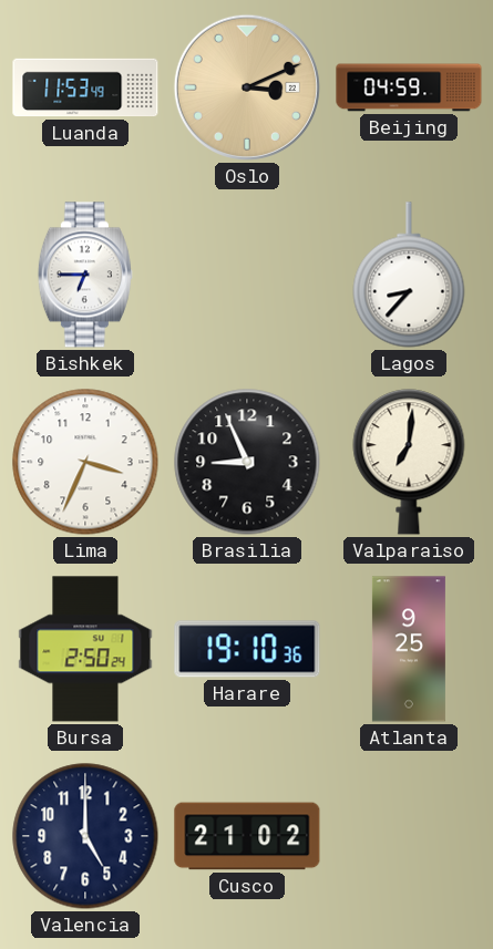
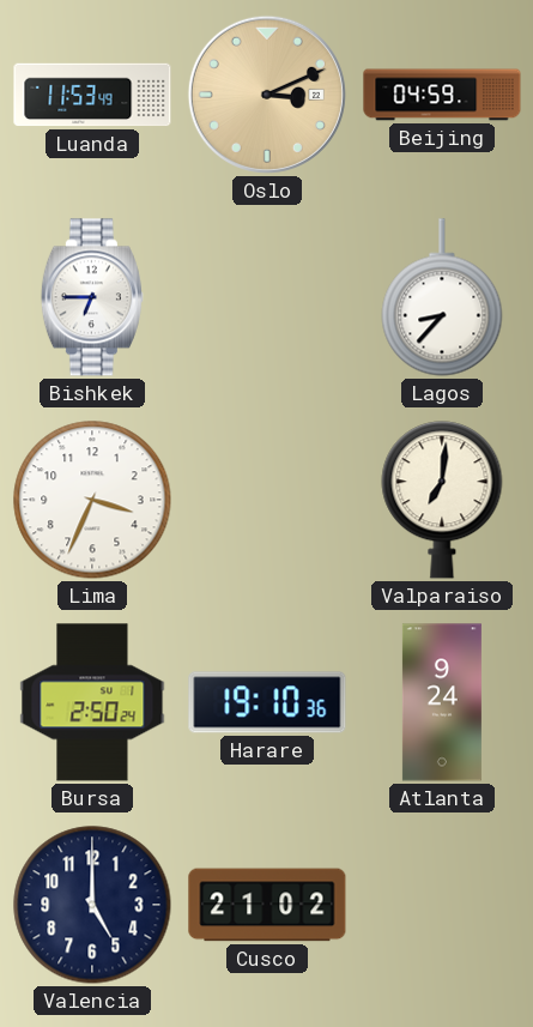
Brasilia: 8:56 -> none
Atlanta: 9:25 -> 9:24
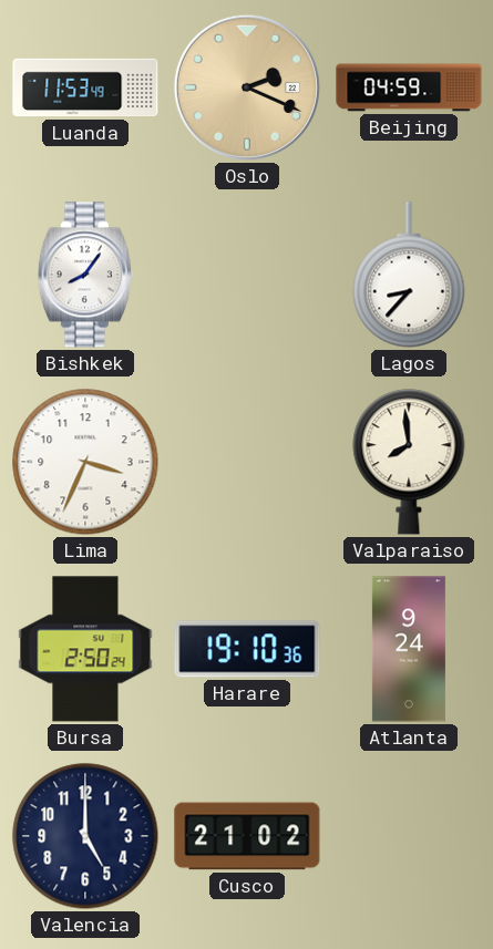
Oslo: 3:11 -> 2:19
Bishkek: 6:45 -> 8:06
Valparaiso: 7:01 -> 7:59
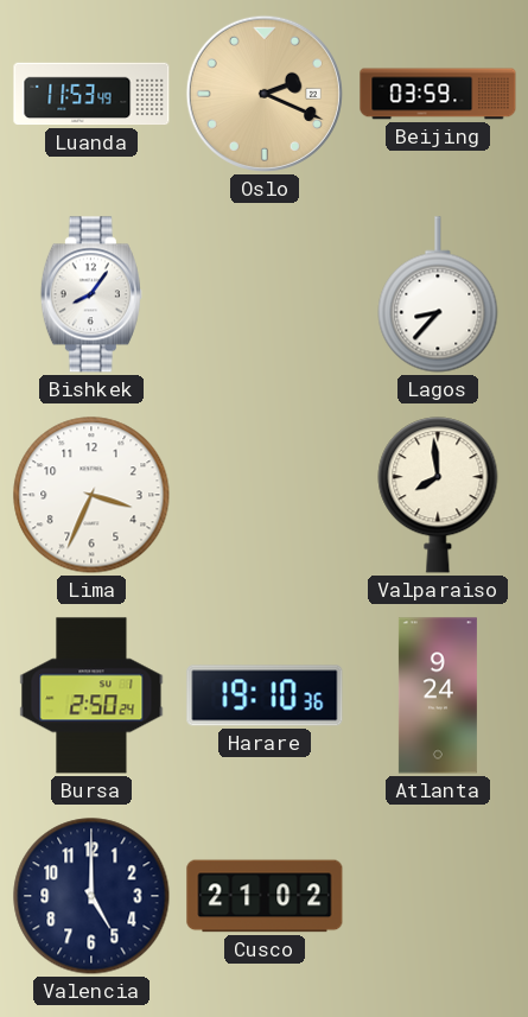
Beijing: 04:59 -> 03:59
